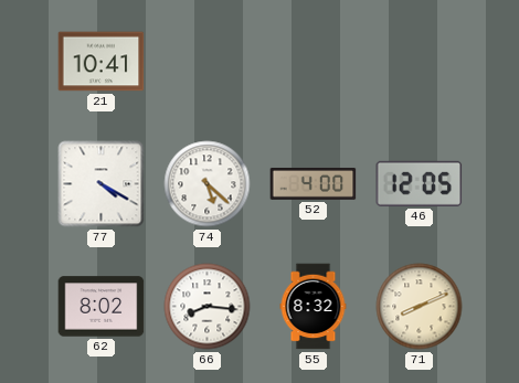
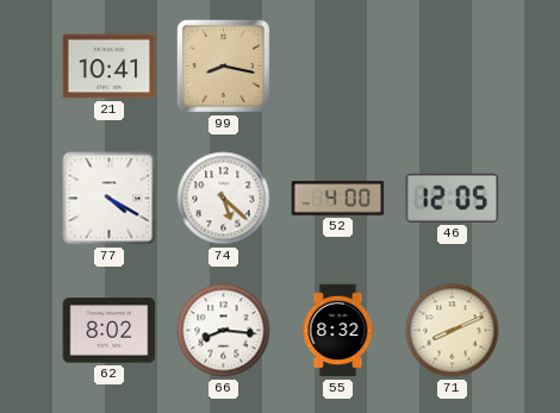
99: none -> 8:17
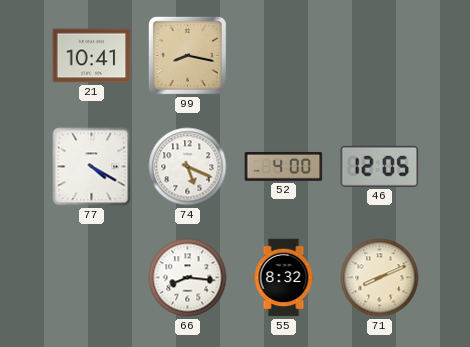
74: 5:22 -> 5:19
62: 8:02 -> none
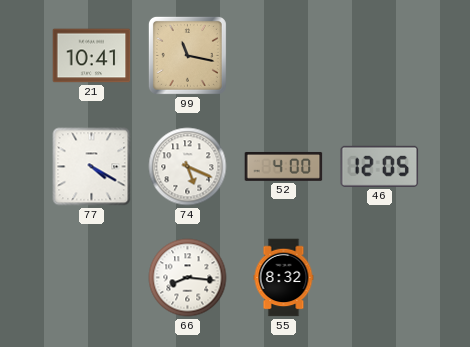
99: 8:17 -> 11:17
71: 8:11 -> none
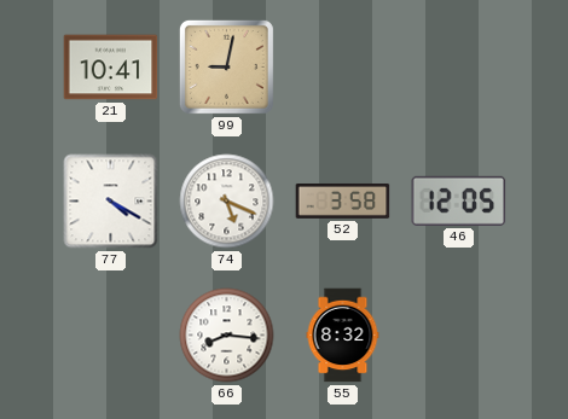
99: 11:17 -> 9:02
52: 4:00 -> 3:58
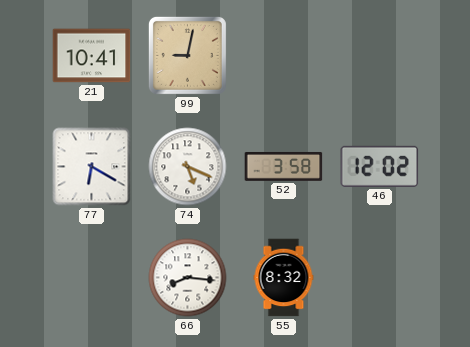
77: 4:20 -> 6:20
46: 12:05 -> 12:02
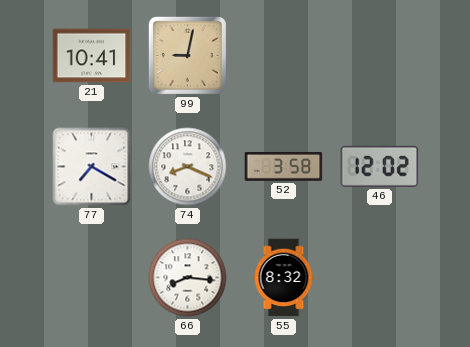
77: 6:20 -> 7:20
74: 5:19 -> 8:19
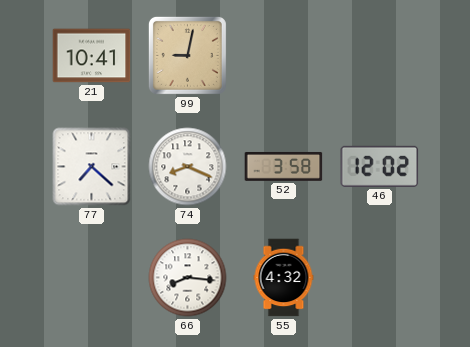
77: 7:20 -> 7:22
55: 8:32 -> 4:32
